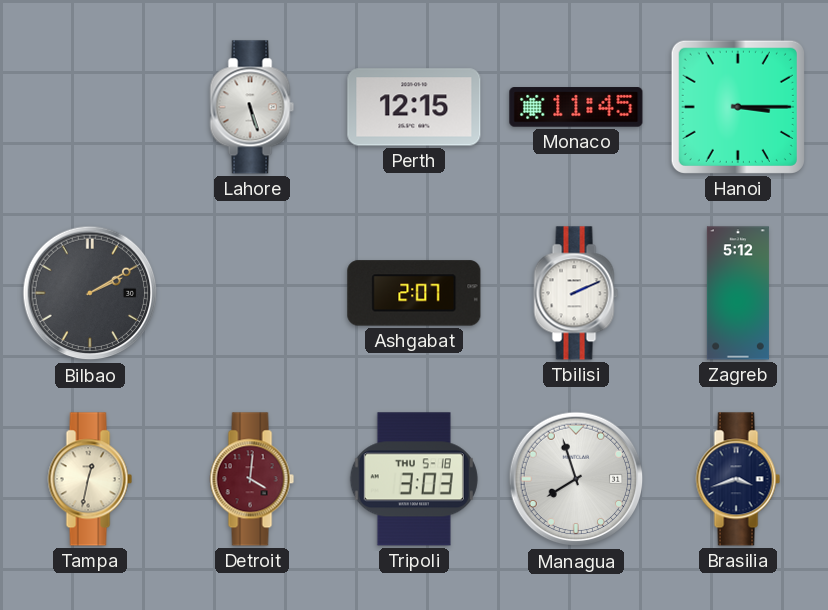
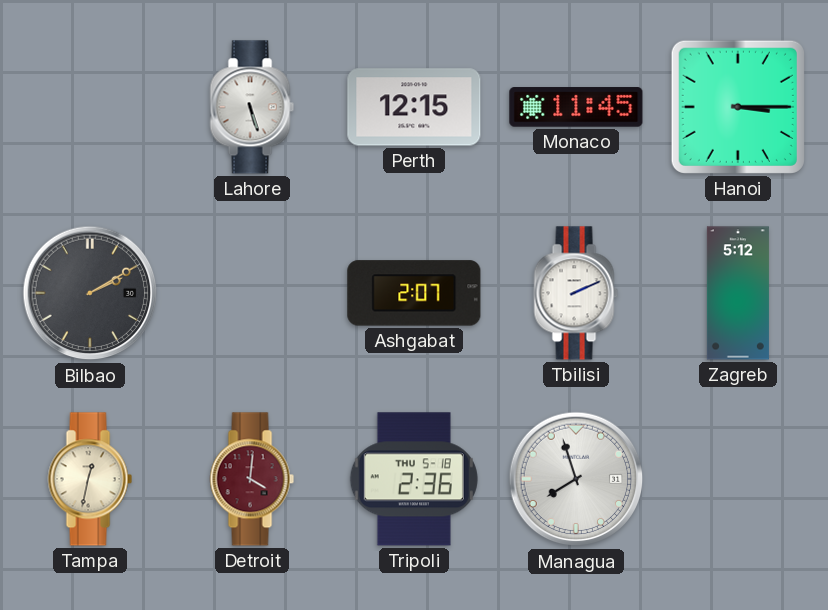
Tripoli: 3:03 -> 2:36
Brasilia: 3:42 -> none
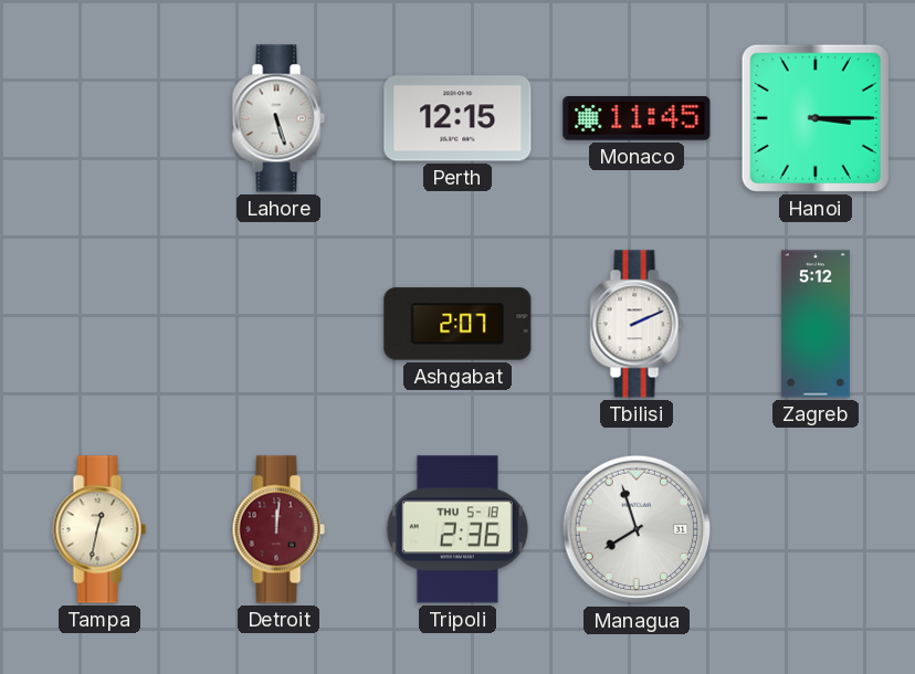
Bilbao: 2:10 -> none
Detroit: 4:01 -> 12:01
